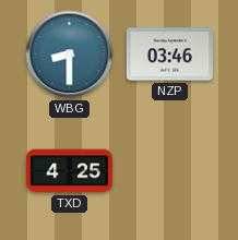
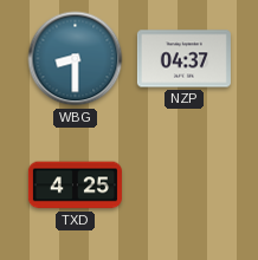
NZP: 03:46 -> 04:37
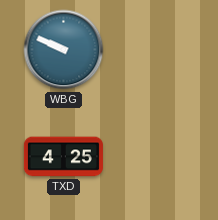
WBG: 8:30 -> 9:49
NZP: 04:37 -> none
